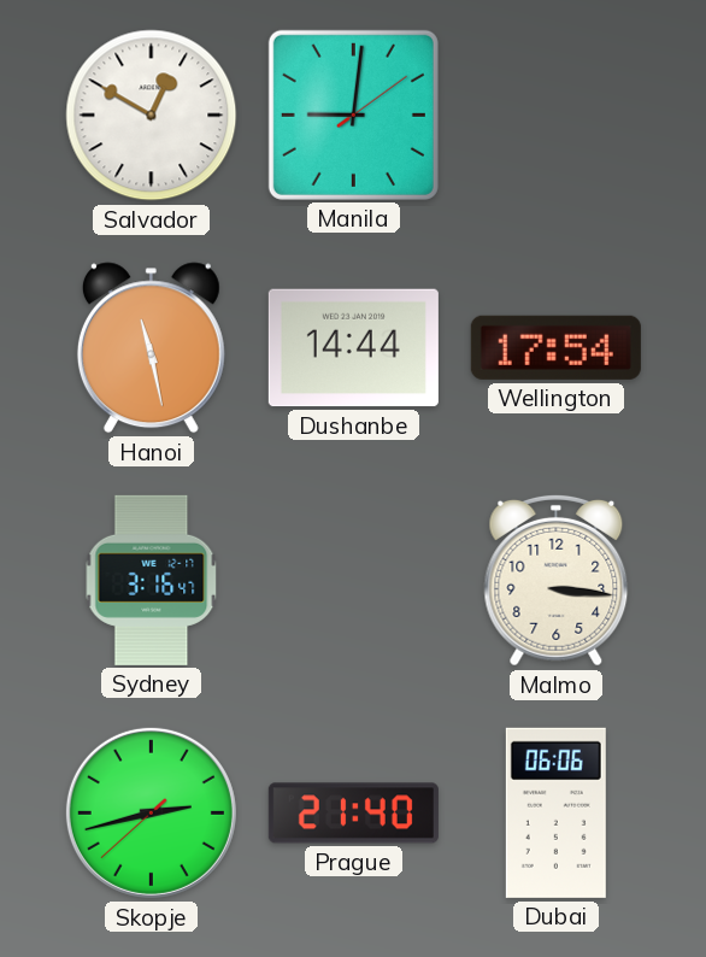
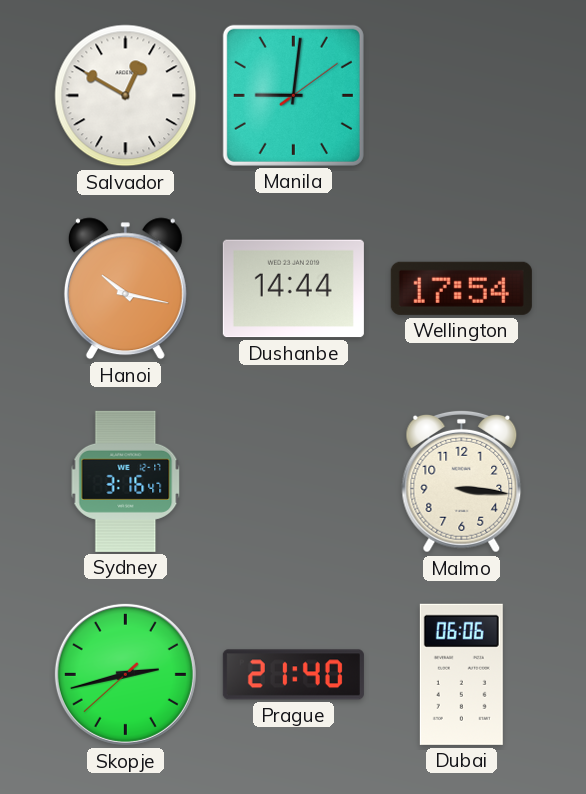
Hanoi: 11:28 -> 10:17
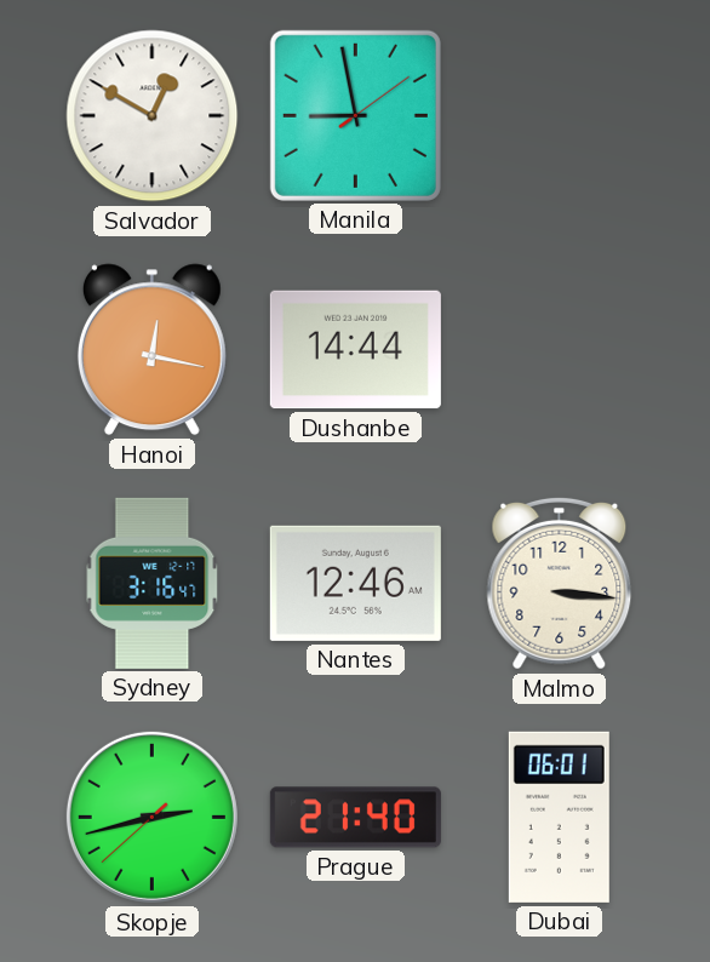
Manila: 9:01 -> 8:58
Hanoi: 10:17 -> 12:17
Wellington: 17:54 -> none
Nantes: none -> 12:46
Dubai: 06:06 -> 06:01
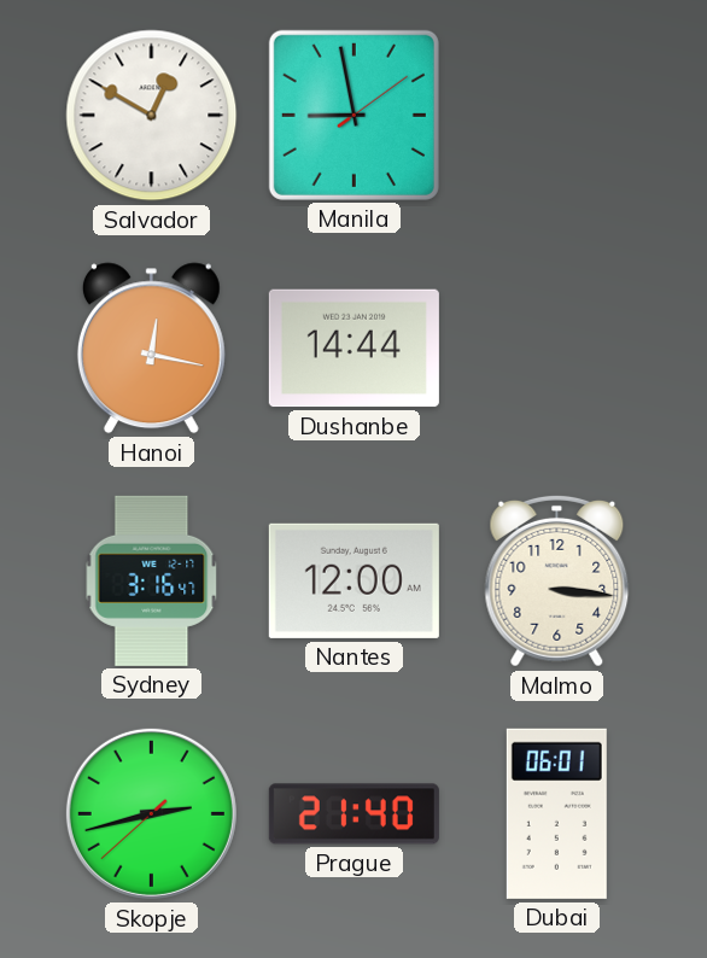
Nantes: 12:46 -> 12:00
